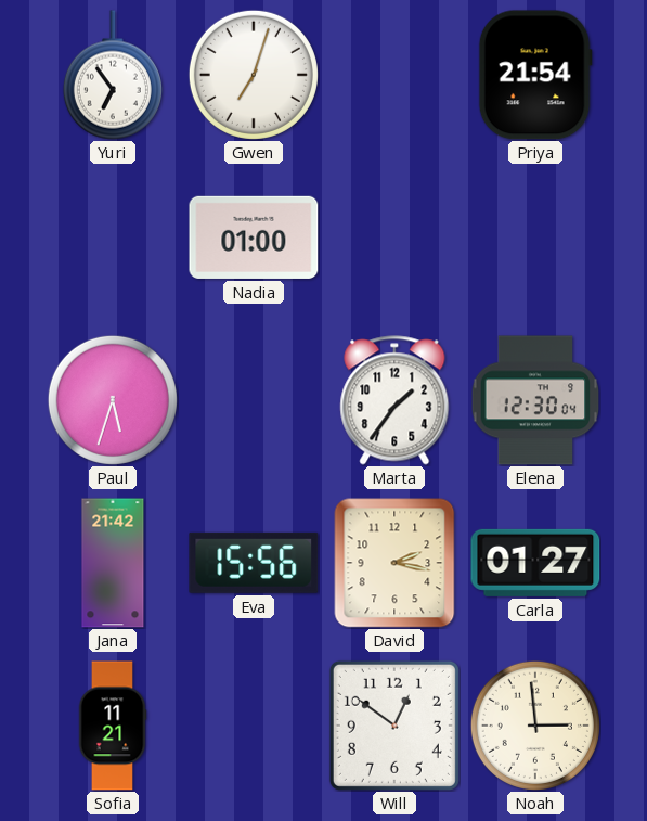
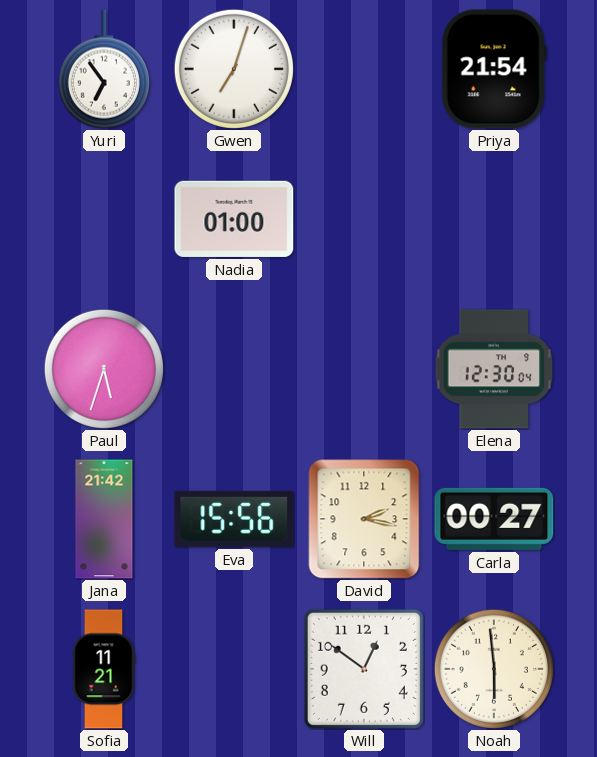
Marta: 1:36 -> none
Carla: 01:27 -> 00:27
Noah: 2:59 -> 5:59
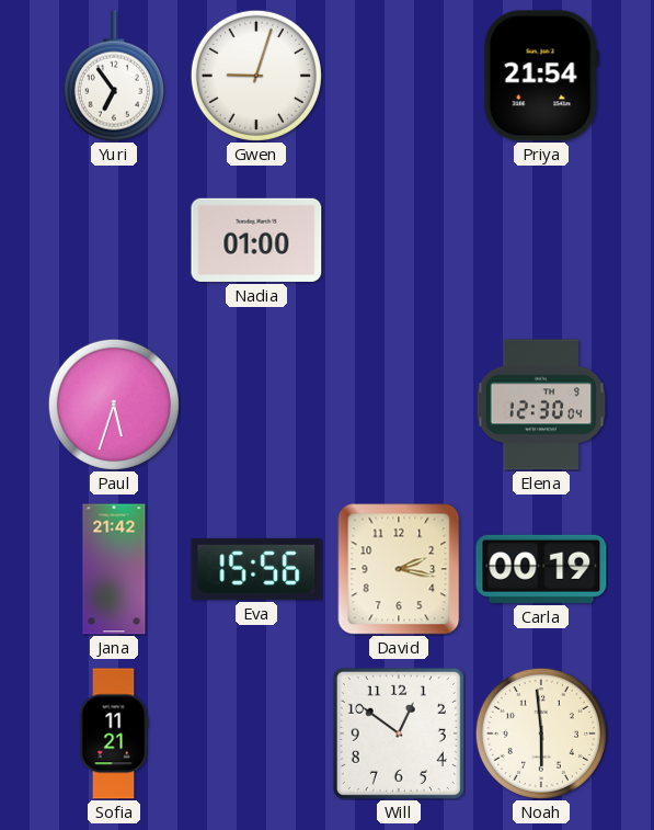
Gwen: 7:03 -> 9:03
Carla: 00:27 -> 00:19
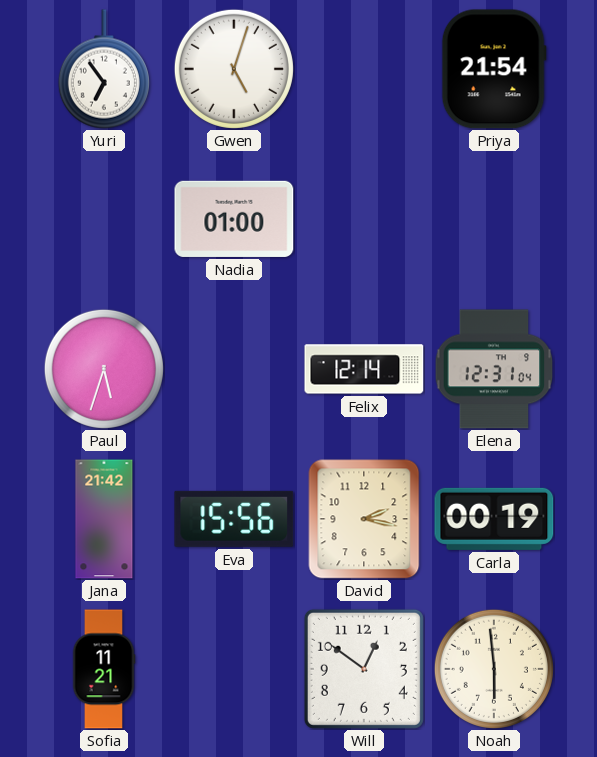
Gwen: 9:03 -> 5:03
Felix: none -> 12:14
Elena: 12:30 -> 12:31
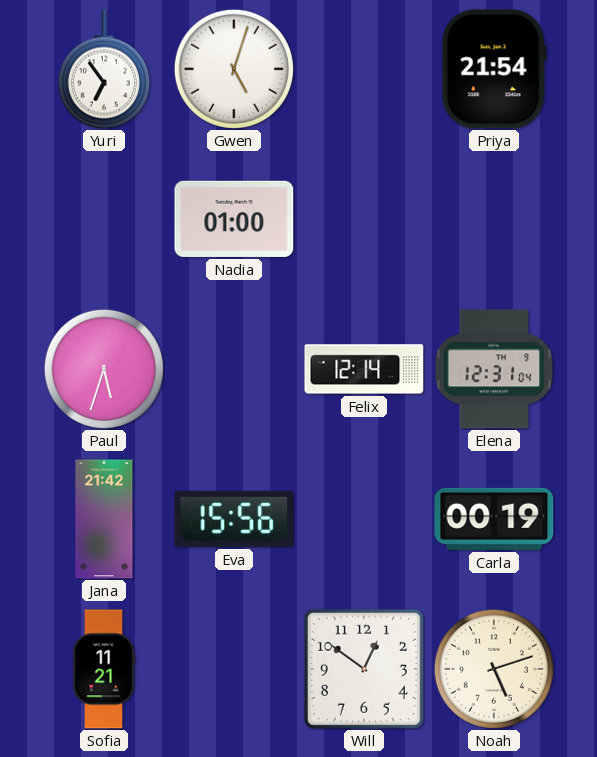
David: 2:17 -> none
Noah: 5:59 -> 5:12
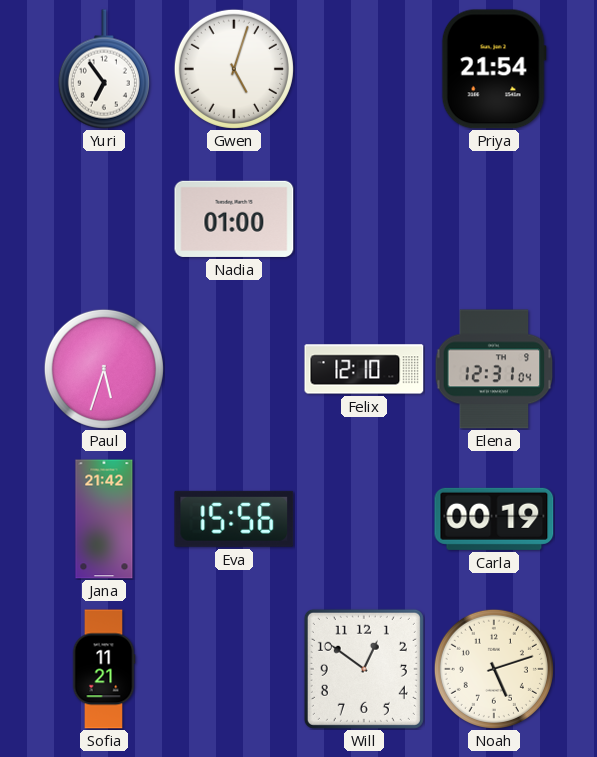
Felix: 12:14 -> 12:10
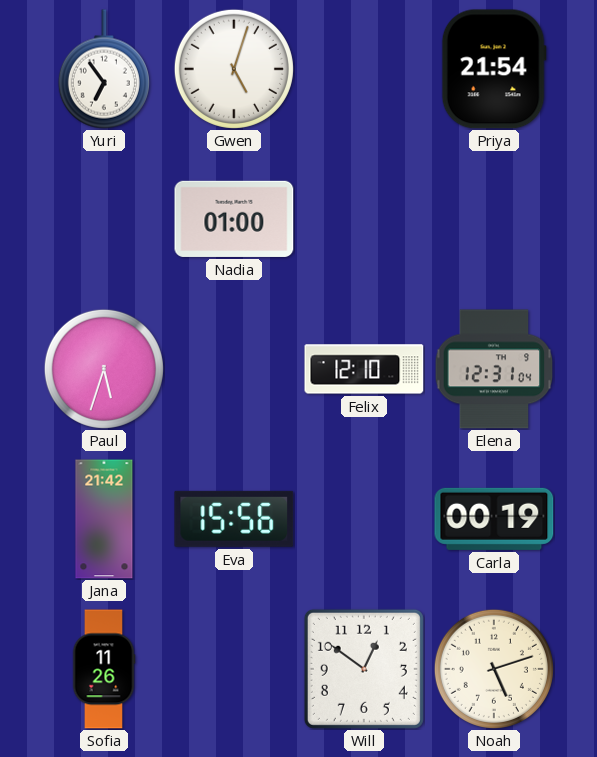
Sofia: 11:21 -> 11:26
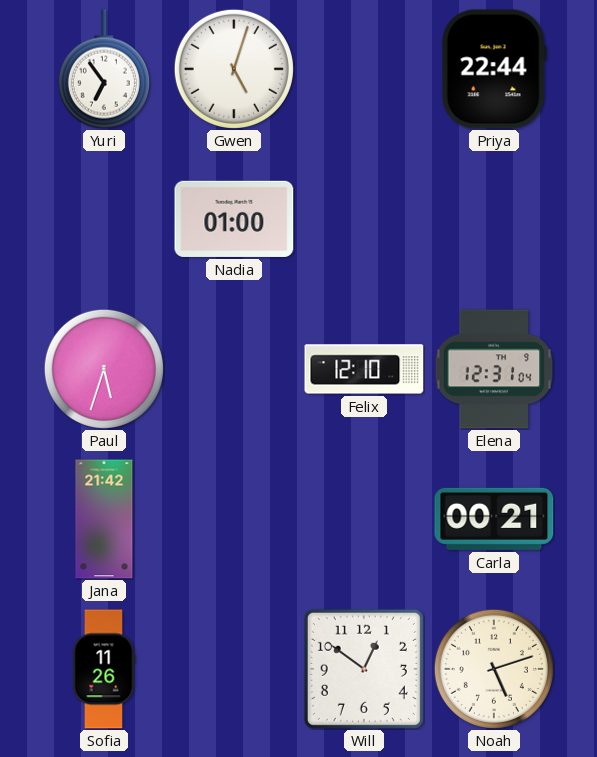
Priya: 21:54 -> 22:44
Eva: 15:56 -> none
Carla: 00:19 -> 00:21
